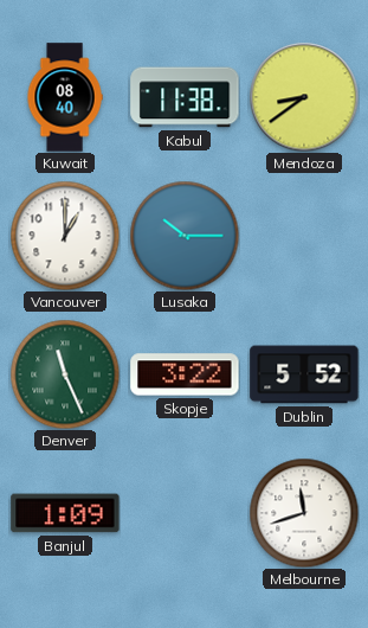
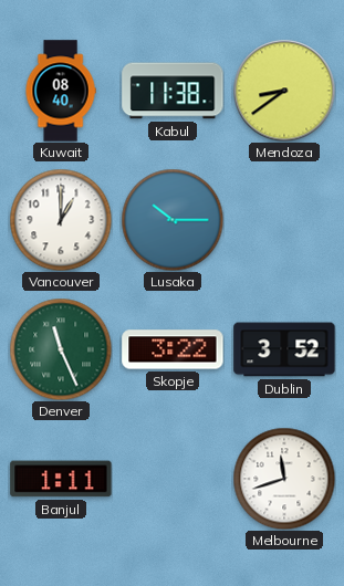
Dublin: 5:52 -> 3:52
Banjul: 1:09 -> 1:11
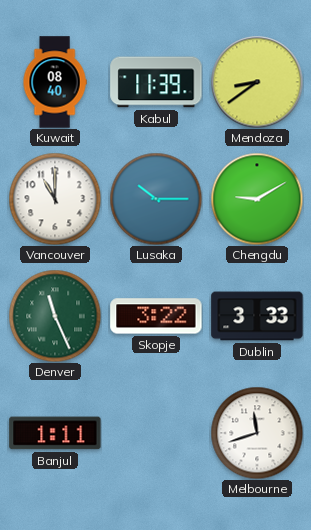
Kabul: 11:38 -> 11:39
Vancouver: 1:00 -> 11:00
Chengdu: none -> 9:10
Dublin: 3:52 -> 3:33
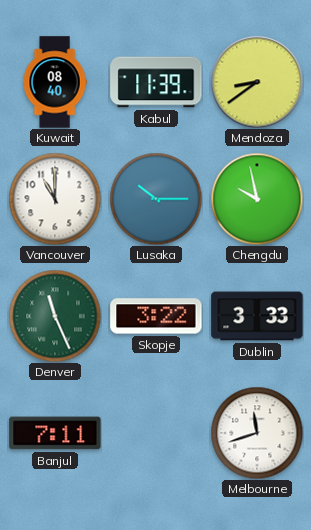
Chengdu: 9:10 -> 9:58
Banjul: 1:11 -> 7:11
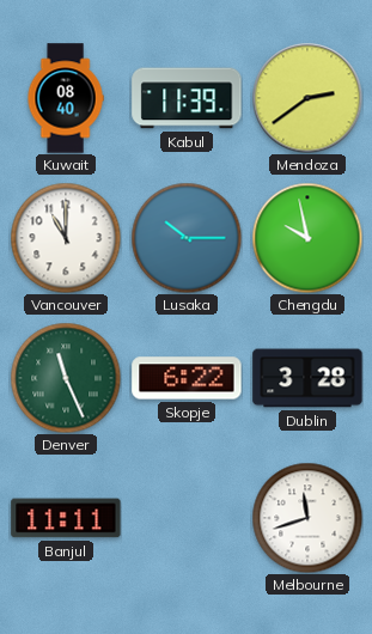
Mendoza: 8:39 -> 2:39
Skopje: 3:22 -> 6:22
Dublin: 3:33 -> 3:28
Banjul: 7:11 -> 11:11
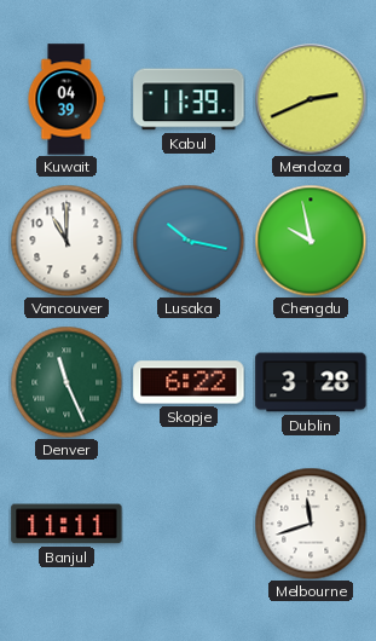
Kuwait: 08:40 -> 04:39
Mendoza: 2:39 -> 2:41
Lusaka: 10:15 -> 10:17
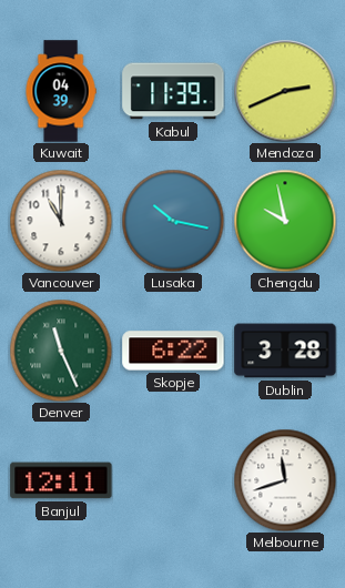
Banjul: 11:11 -> 12:11
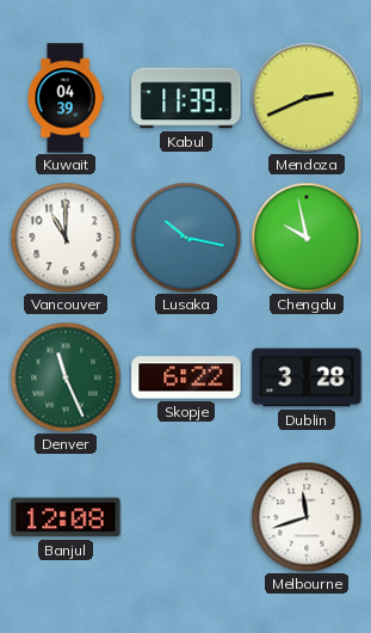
Banjul: 12:11 -> 12:08
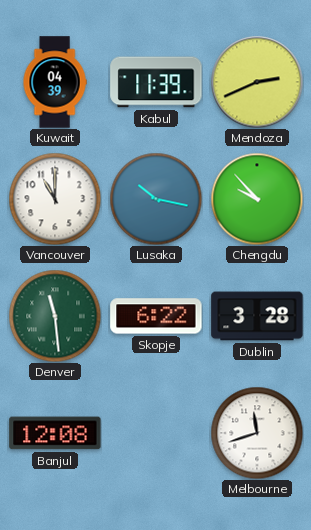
Chengdu: 9:58 -> 9:53
Denver: 11:26 -> 11:29
